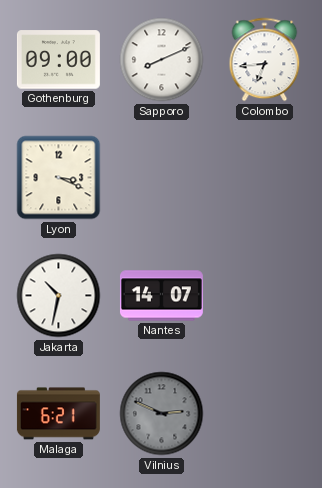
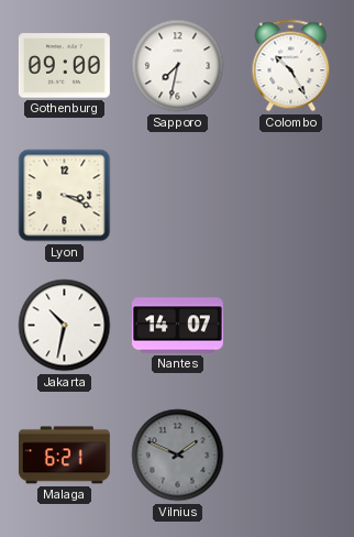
Sapporo: 8:11 -> 7:32
Colombo: 6:44 -> 10:25
Vilnius: 2:49 -> 1:49
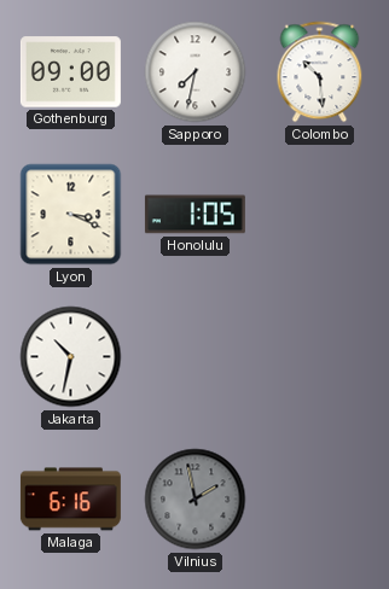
Colombo: 10:25 -> 10:29
Honolulu: none -> 1:05
Nantes: 14:07 -> none
Malaga: 6:21 -> 6:16
Vilnius: 1:49 -> 1:58
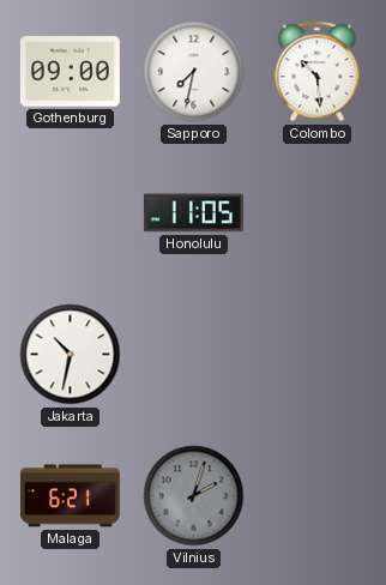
Lyon: 3:19 -> none
Honolulu: 1:05 -> 11:05
Malaga: 6:16 -> 6:21
Vilnius: 1:58 -> 2:03
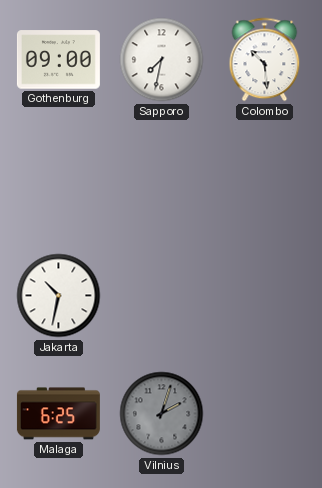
Honolulu: 11:05 -> none
Malaga: 6:21 -> 6:25
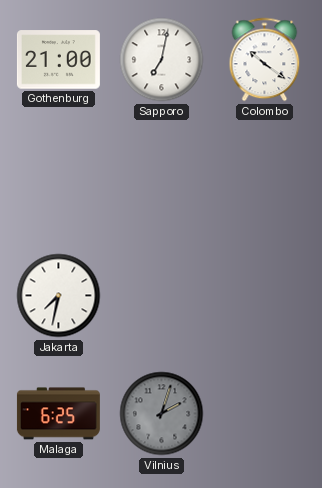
Gothenburg: 09:00 -> 21:00
Sapporo: 7:32 -> 7:02
Colombo: 10:29 -> 10:21
Jakarta: 10:32 -> 7:32
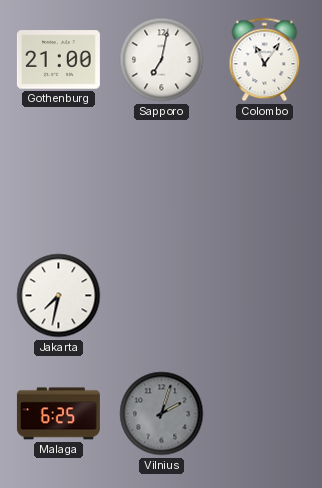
Colombo: 10:21 -> 11:06
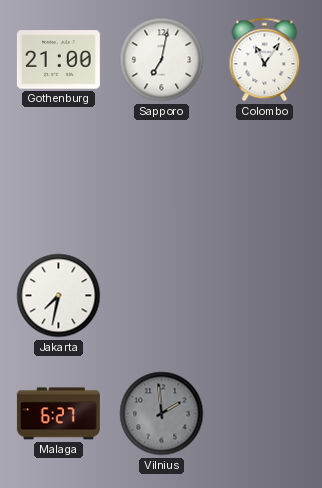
Malaga: 6:25 -> 6:27
Vilnius: 2:03 -> 1:59
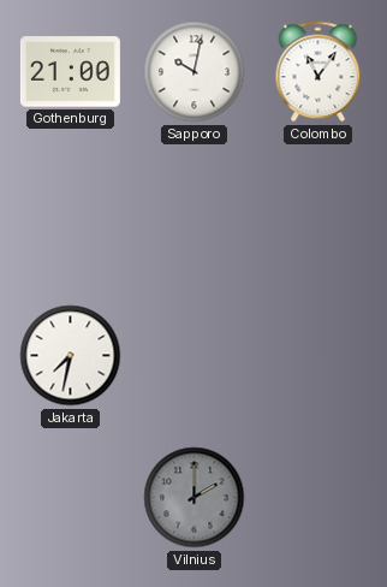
Sapporo: 7:02 -> 10:02
Malaga: 6:27 -> none
Vilnius: 1:59 -> 2:00
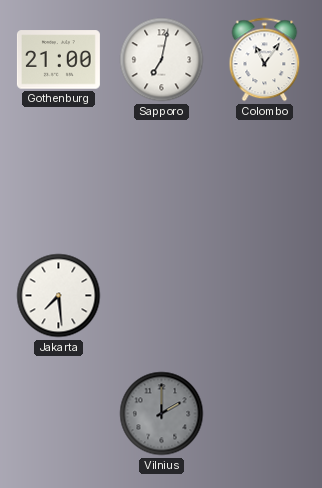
Sapporo: 10:02 -> 7:02
Jakarta: 7:32 -> 7:29
